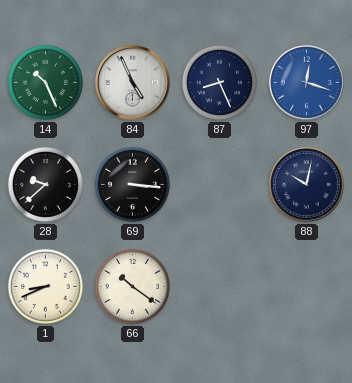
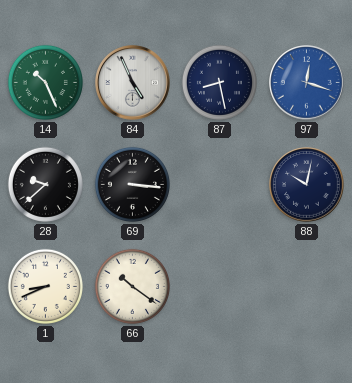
87: 8:26 -> 8:28
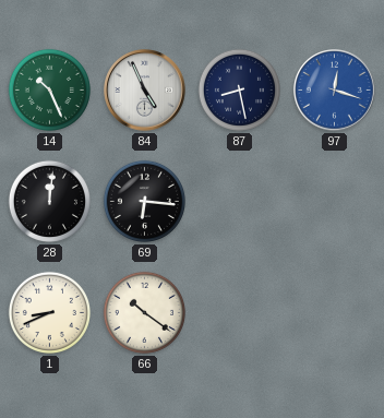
28: 9:38 -> 12:01
69: 3:16 -> 6:16
88: 10:02 -> none
